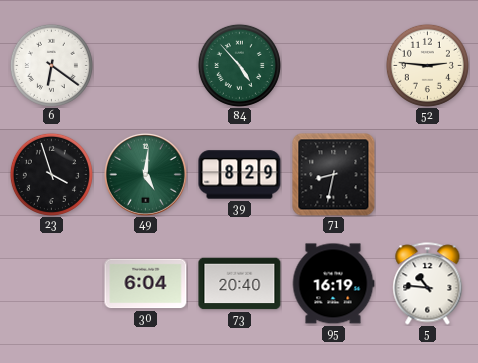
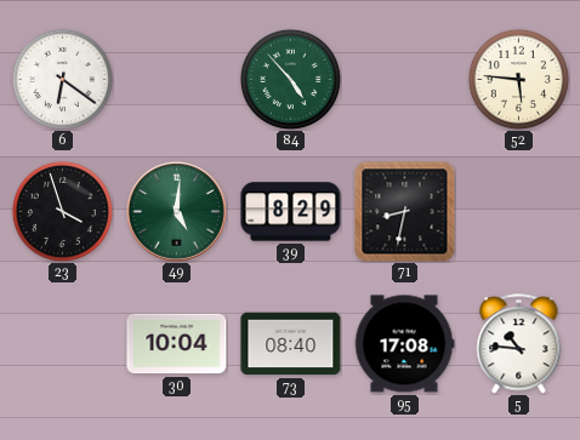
52: 2:46 -> 5:46
30: 6:04 -> 10:04
73: 20:40 -> 08:40
95: 16:19 -> 17:08
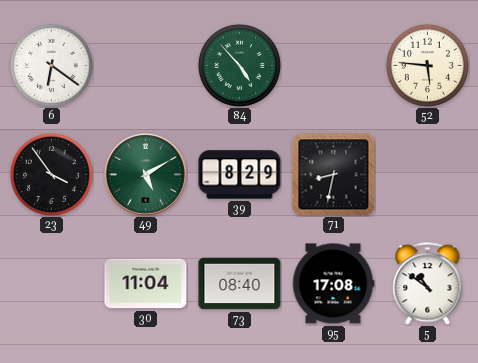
23: 3:57 -> 3:54
49: 5:01 -> 5:10
30: 10:04 -> 11:04
5: 10:46 -> 10:51
